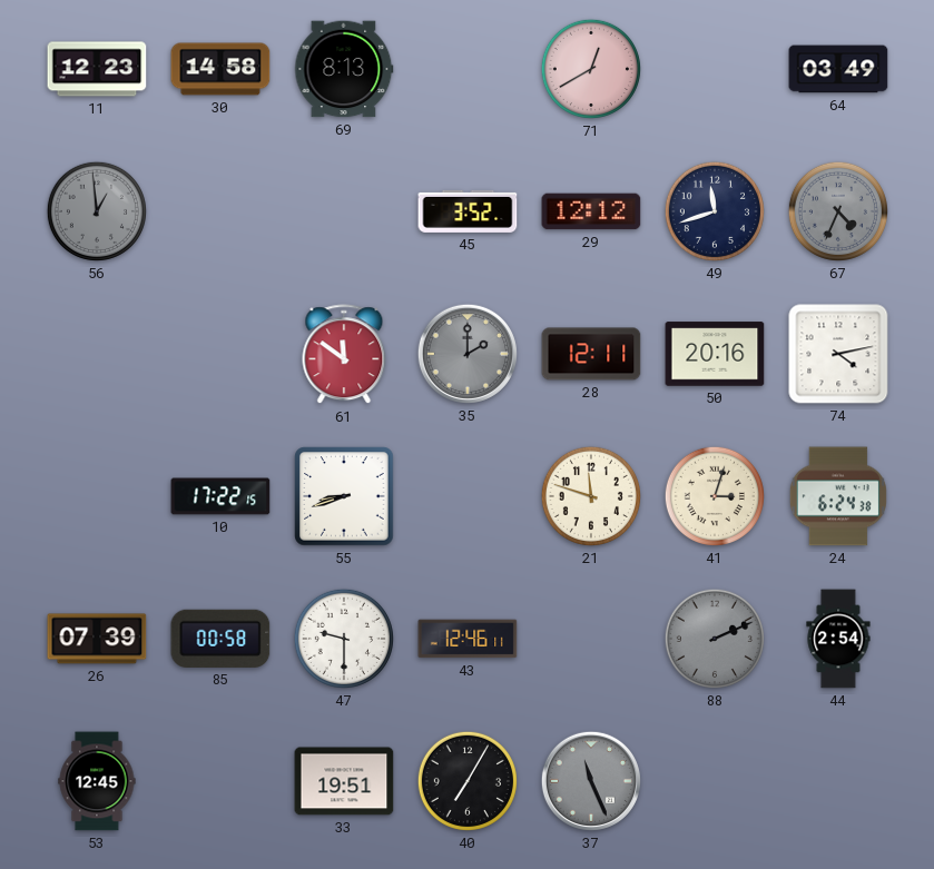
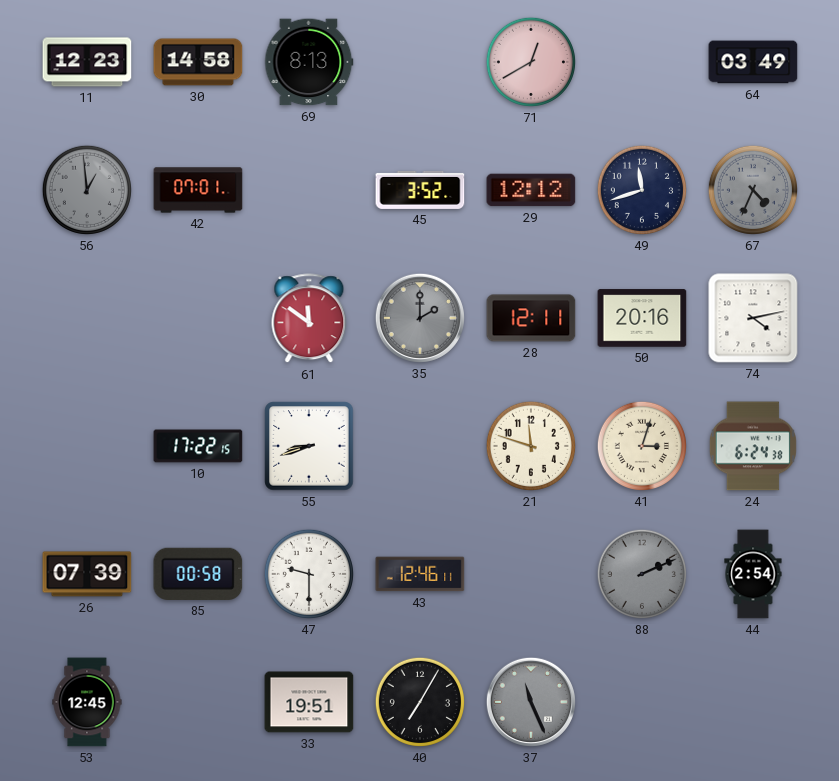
42: none -> 07:01
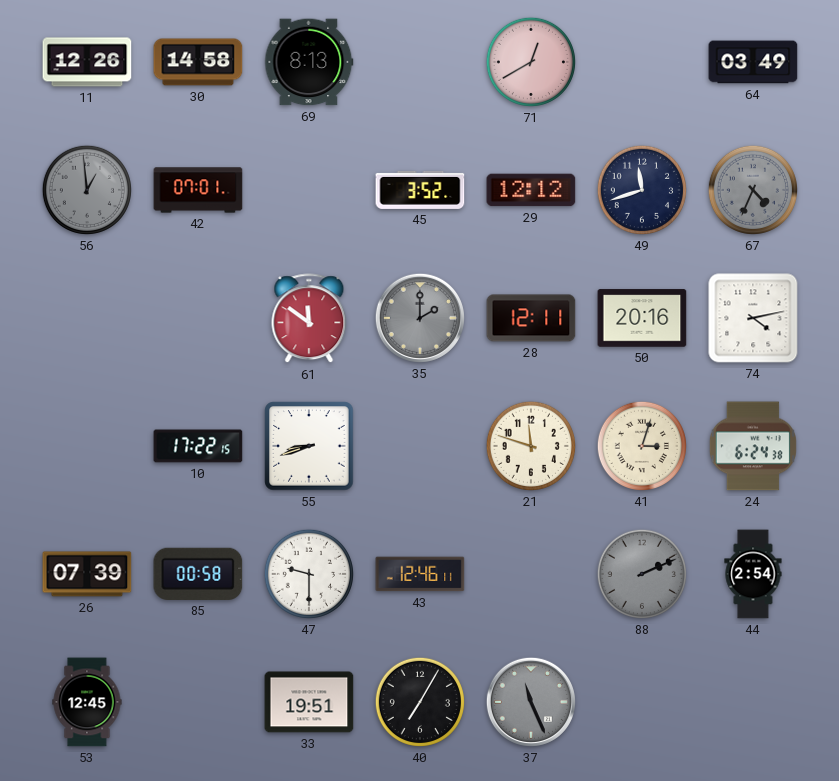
11: 12:23 -> 12:26
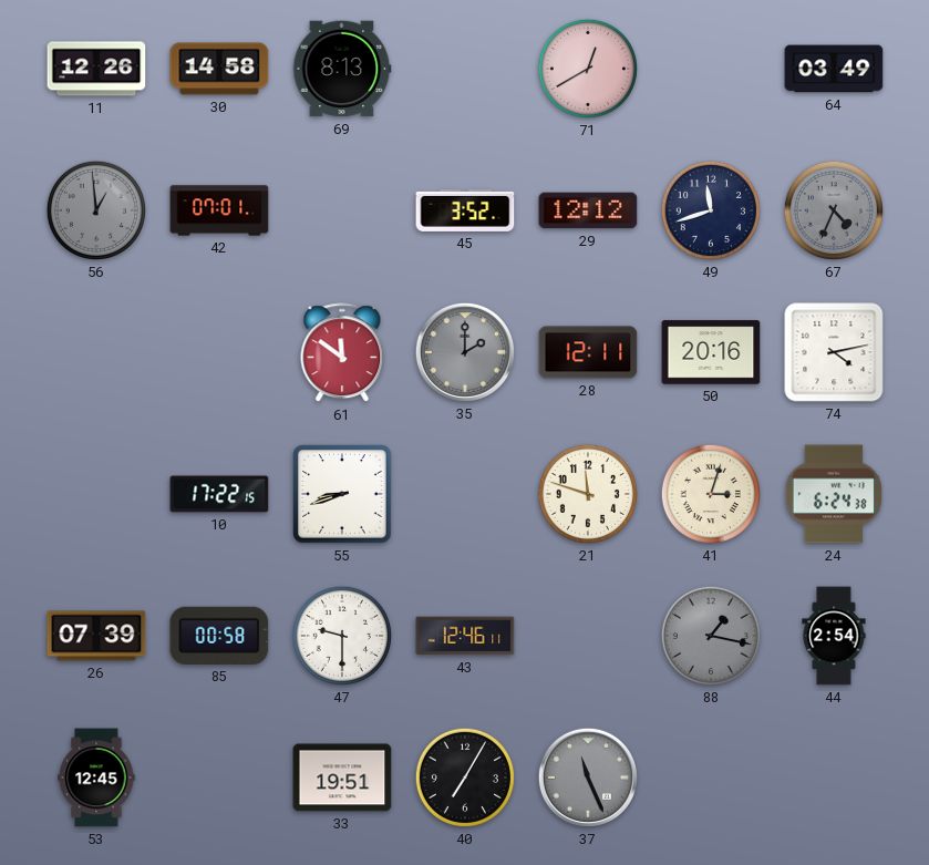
88: 2:11 -> 1:17
